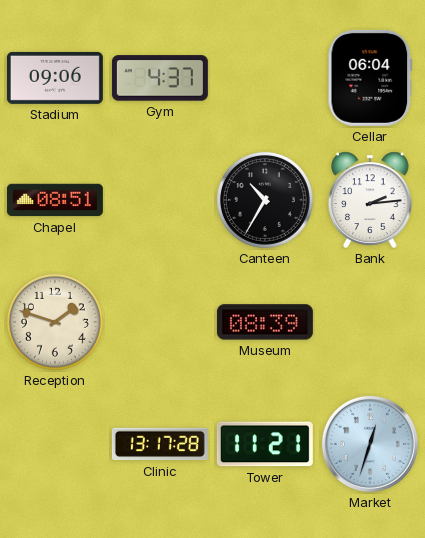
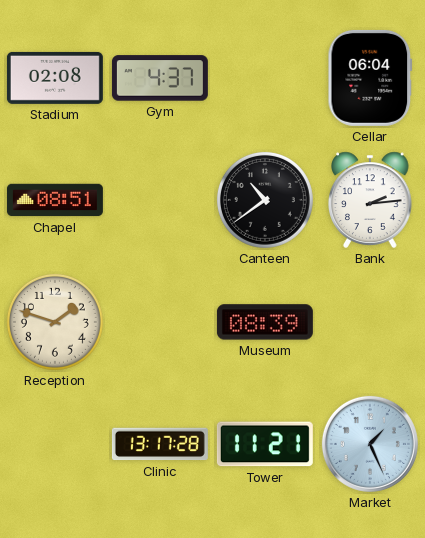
Stadium: 09:06 -> 02:08
Canteen: 10:35 -> 10:39
Market: 12:33 -> 1:26
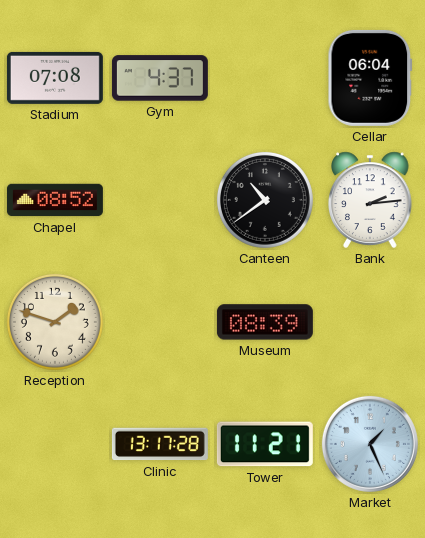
Stadium: 02:08 -> 07:08
Chapel: 08:51 -> 08:52
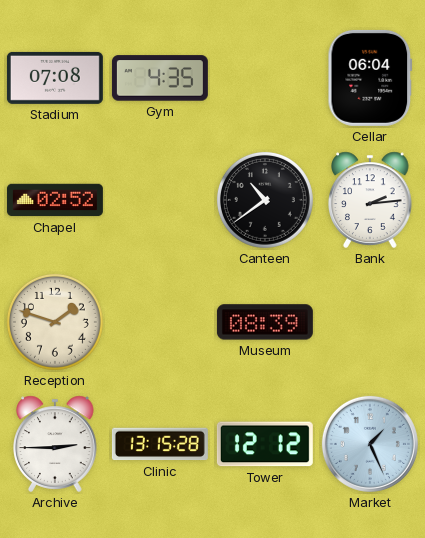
Gym: 4:37 -> 4:35
Chapel: 08:52 -> 02:52
Archive: none -> 2:45
Clinic: 13:17 -> 13:15
Tower: 11:21 -> 12:12
